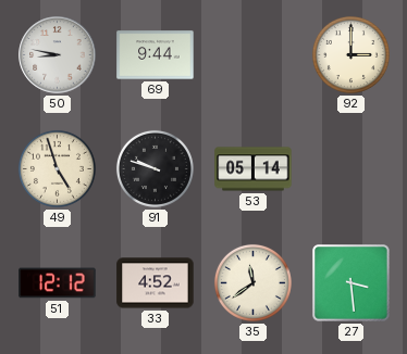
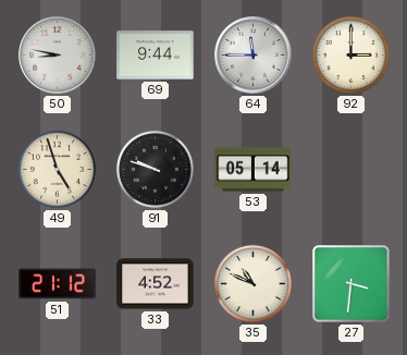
64: none -> 11:45
51: 12:12 -> 21:12
35: 11:39 -> 10:49
27: 3:29 -> 3:31
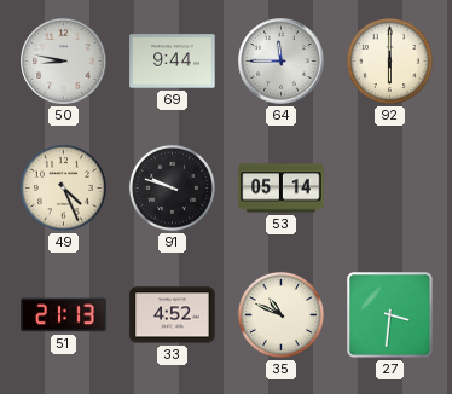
92: 3:00 -> 6:00
49: 4:57 -> 4:26
51: 21:12 -> 21:13
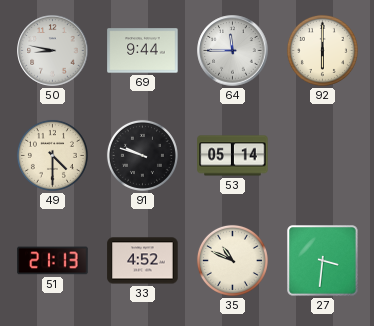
49: 4:26 -> 4:30
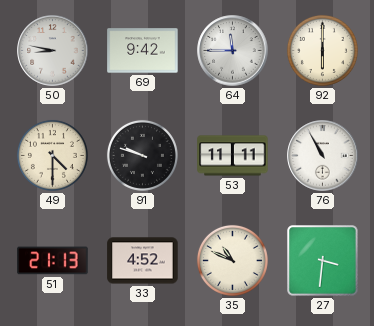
69: 9:44 -> 9:42
53: 05:14 -> 11:11
76: none -> 10:55
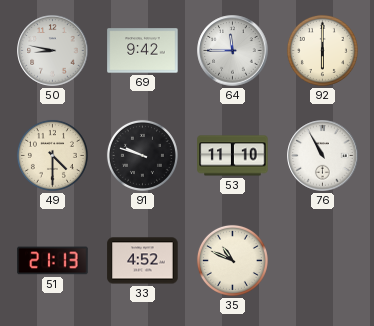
53: 11:11 -> 11:10
27: 3:31 -> none
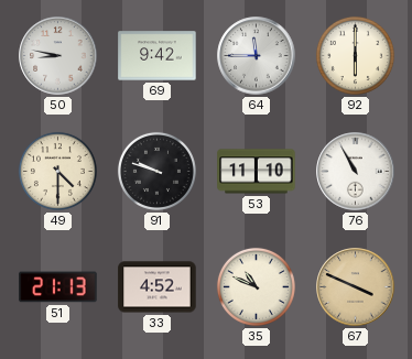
67: none -> 3:49
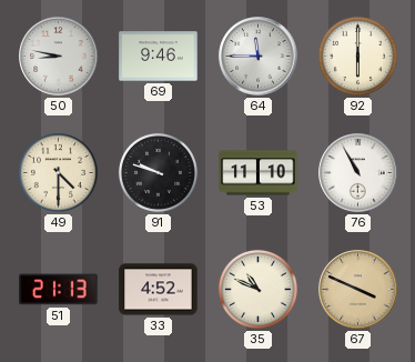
69: 9:42 -> 9:46
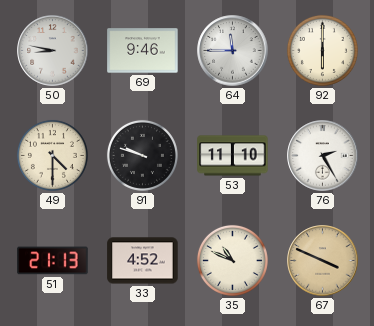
76: 10:55 -> 2:25
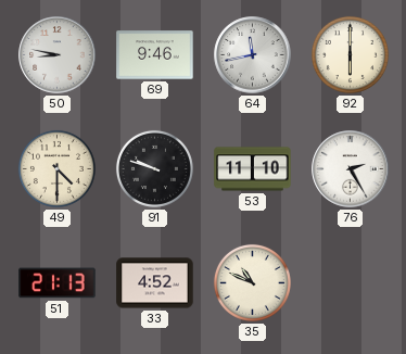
64: 11:45 -> 11:43
67: 3:49 -> none
